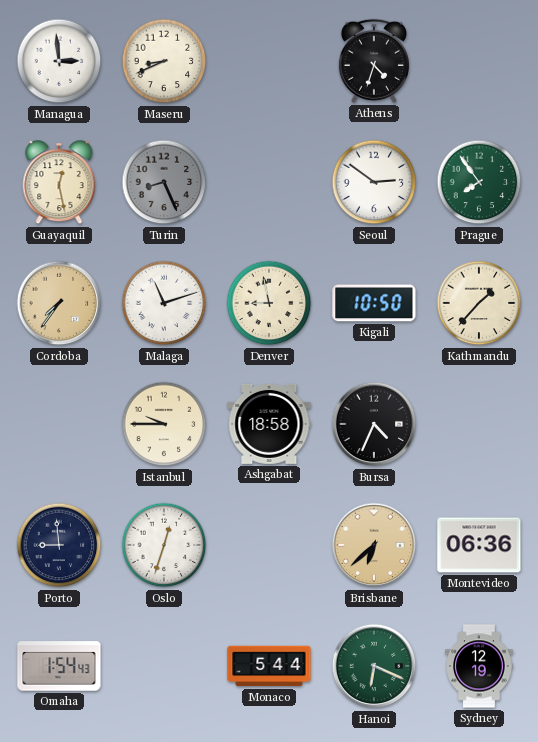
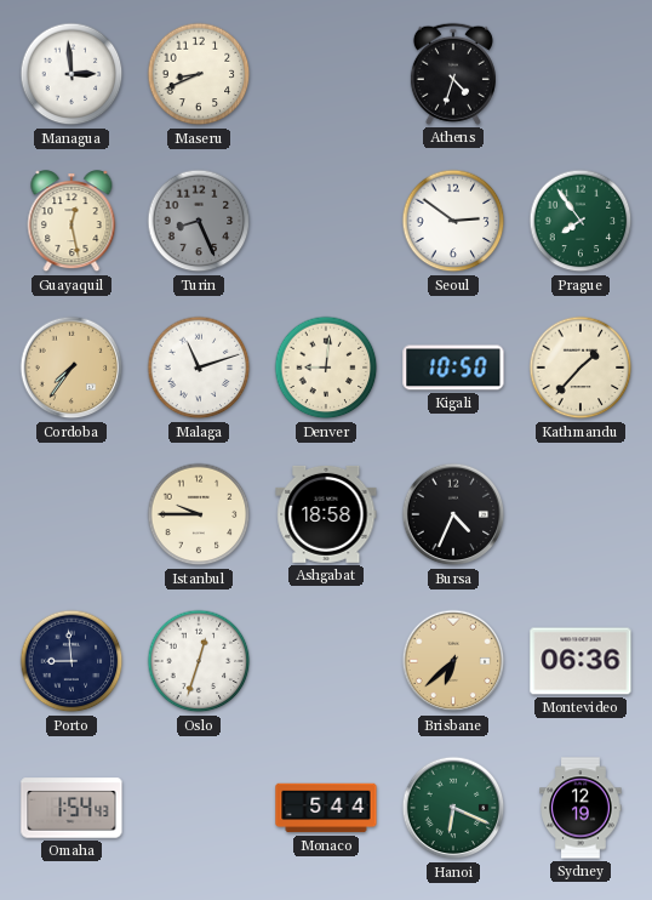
Denver: 8:58 -> 9:01
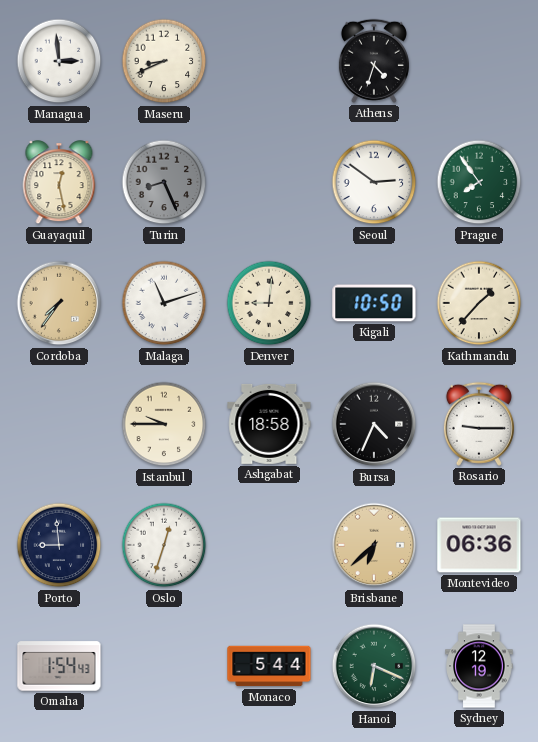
Rosario: none -> 9:15
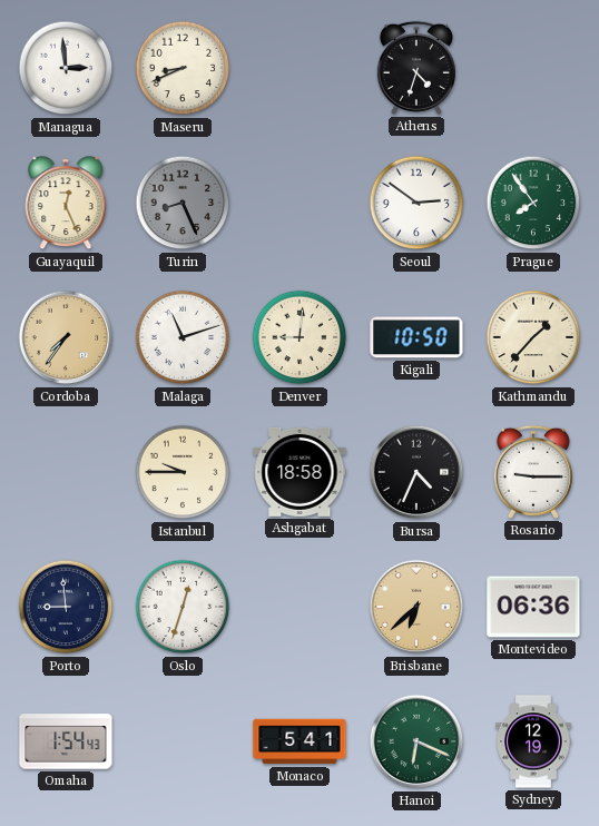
Guayaquil: 12:28 -> 12:26
Monaco: 5:44 -> 5:41
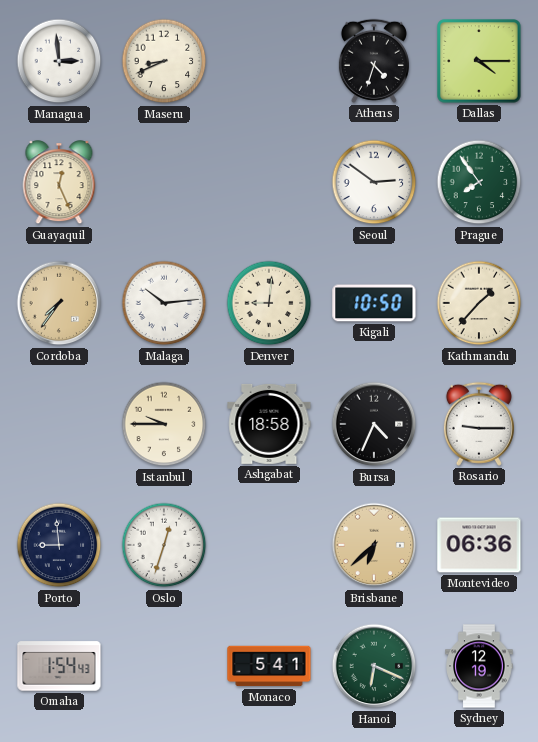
Dallas: none -> 4:15
Turin: 8:26 -> none
Malaga: 11:12 -> 10:14
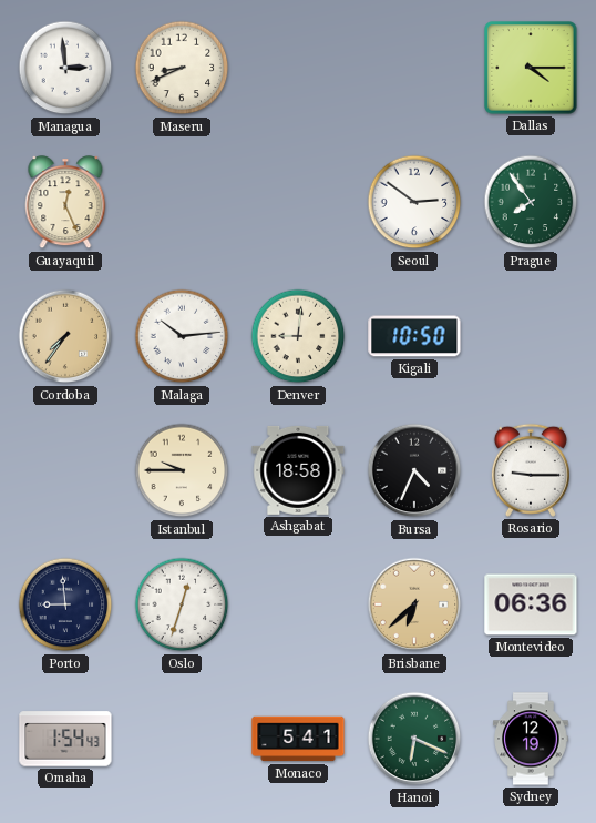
Athens: 4:33 -> none
Kathmandu: 1:37 -> none
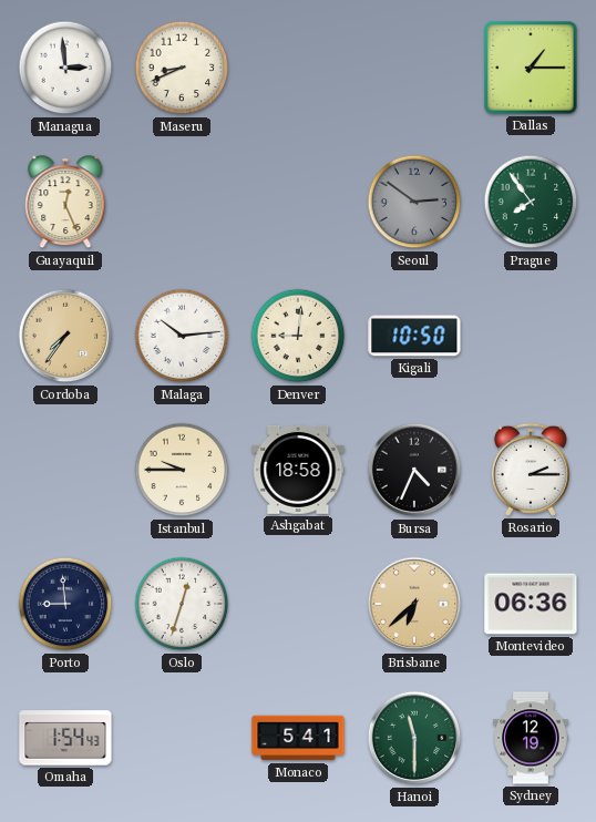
Dallas: 4:15 -> 1:15
Seoul dial: white -> grey
Rosario: 9:15 -> 2:15
Hanoi: 6:19 -> 11:30
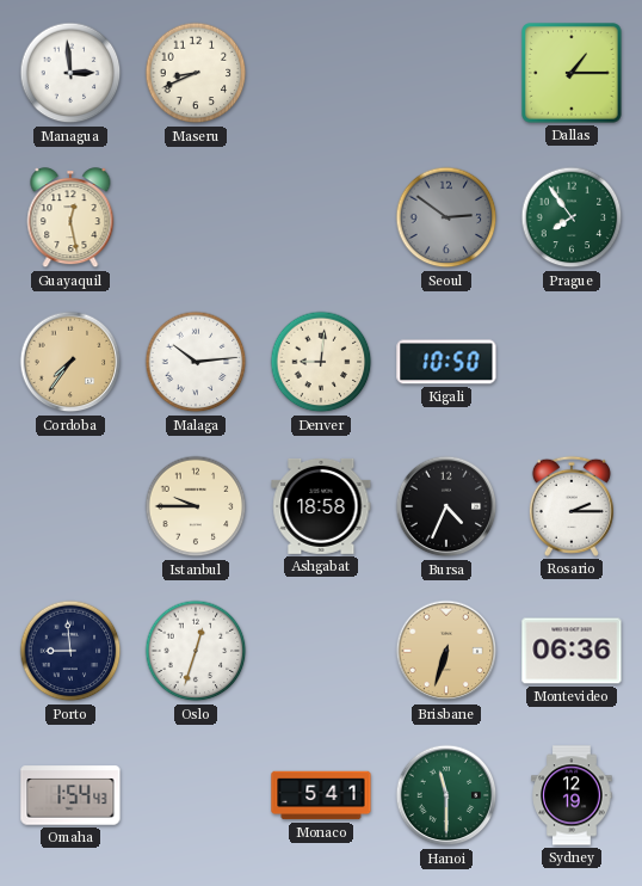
Guayaquil: 12:26 -> 12:28
Brisbane: 6:38 -> 6:33
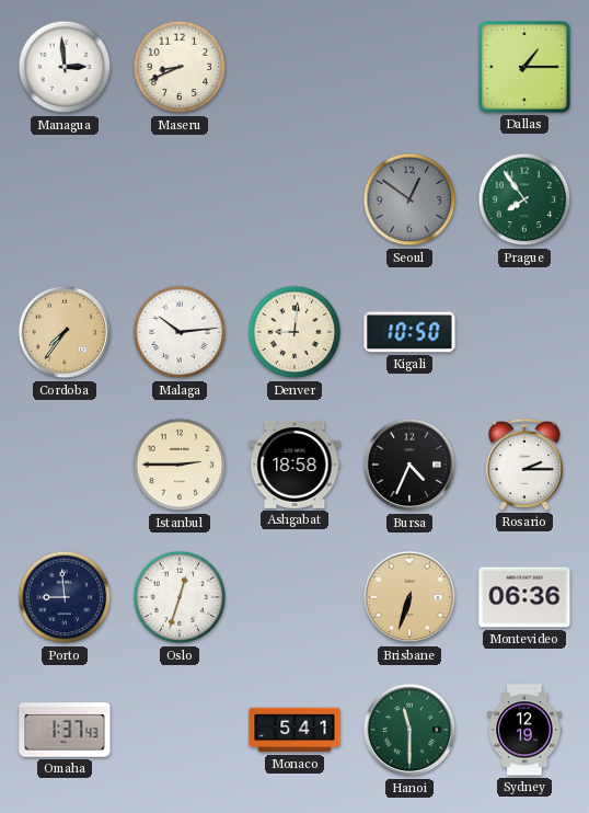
Guayaquil: 12:28 -> none
Seoul: 2:51 -> 12:51
Istanbul: 9:45 -> 2:45
Omaha: 1:54 -> 1:37
